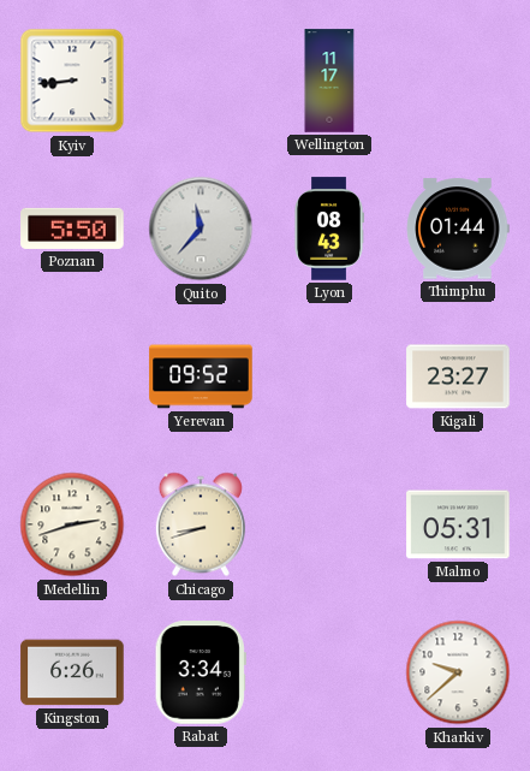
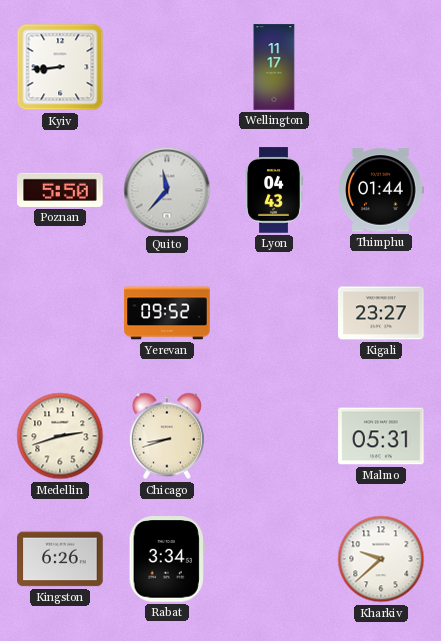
Lyon: 08:43 -> 04:43
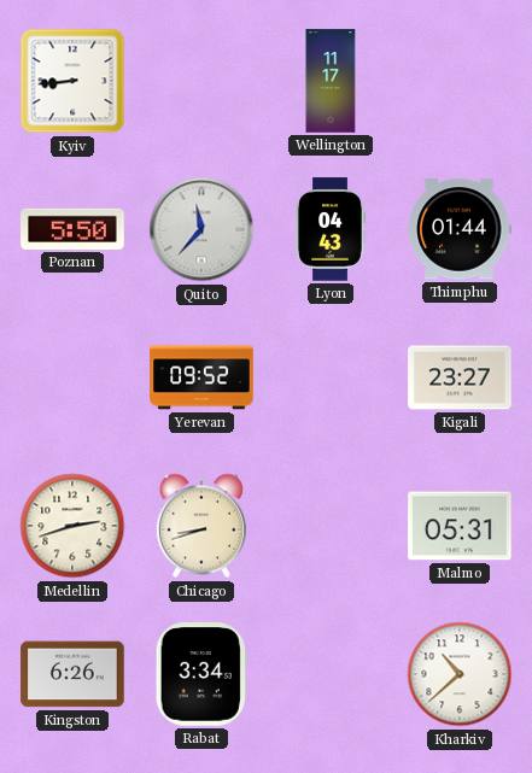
Kharkiv: 9:38 -> 10:38
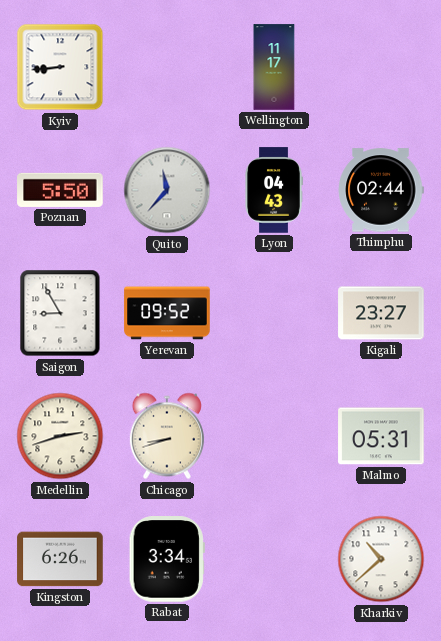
Thimphu: 01:44 -> 02:44
Saigon: none -> 8:55
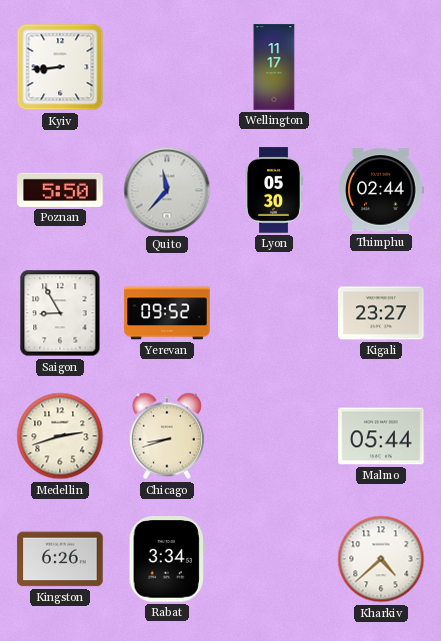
Lyon: 04:43 -> 05:30
Malmo: 05:31 -> 05:44
Kharkiv: 10:38 -> 4:38
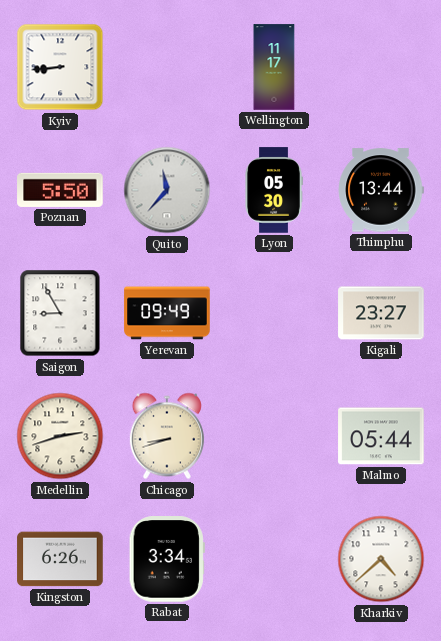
Thimphu: 02:44 -> 13:44
Yerevan: 09:52 -> 09:49
